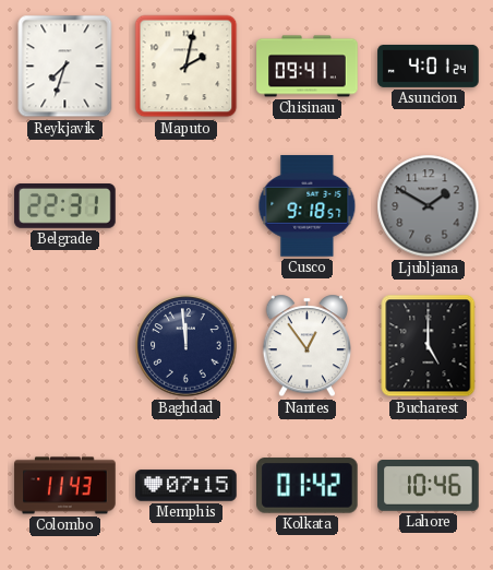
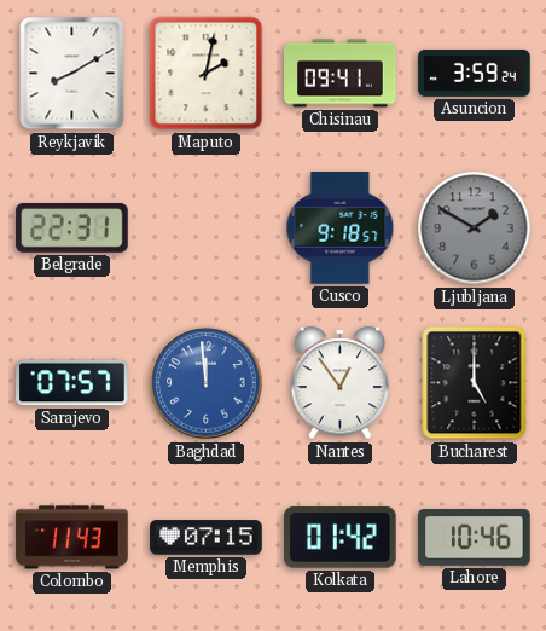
Reykjavik: 7:33 -> 8:10
Asuncion: 4:01 -> 3:59
Sarajevo: none -> 07:57
Baghdad dial: navy -> blue
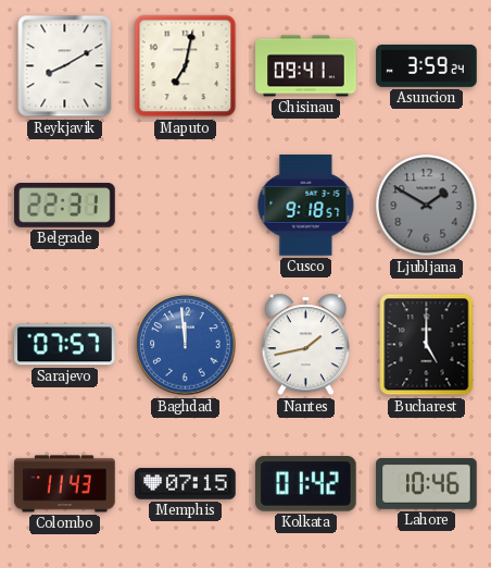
Maputo: 2:02 -> 7:02
Nantes: 12:54 -> 1:43
